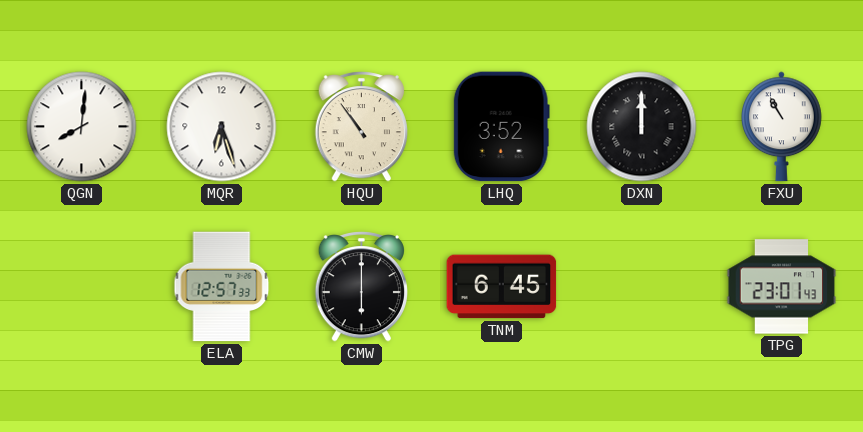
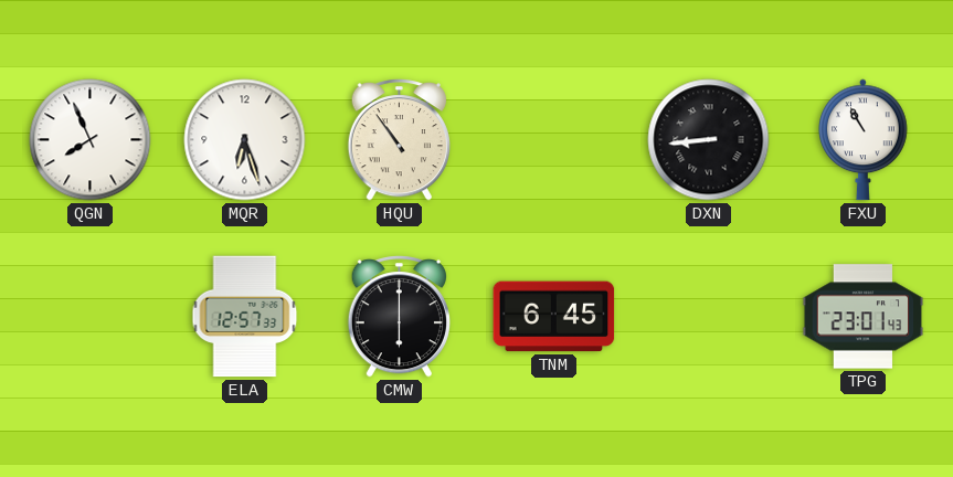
QGN: 8:01 -> 7:56
LHQ: 3:52 -> none
DXN: 12:00 -> 8:44
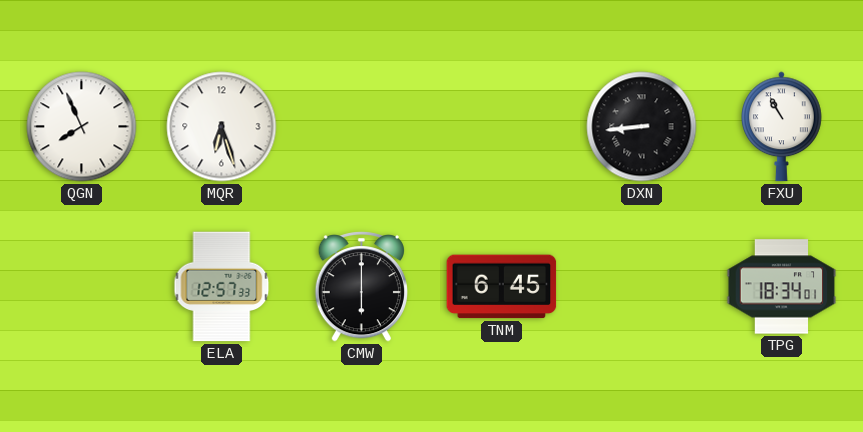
HQU: 10:54 -> none
TPG: 23:01 -> 18:34
